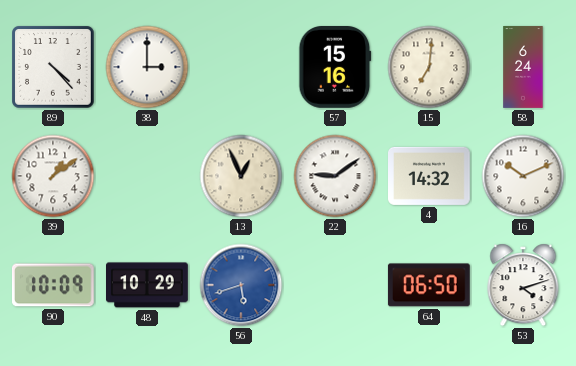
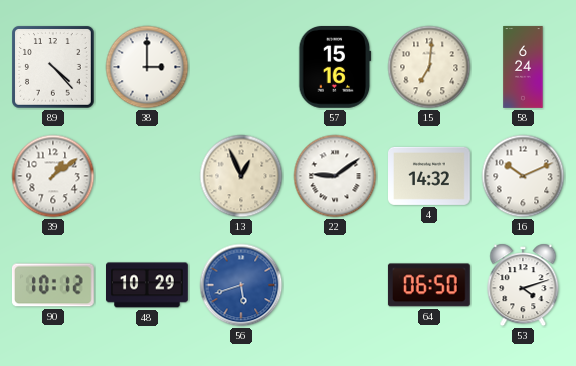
90: 10:09 -> 10:12
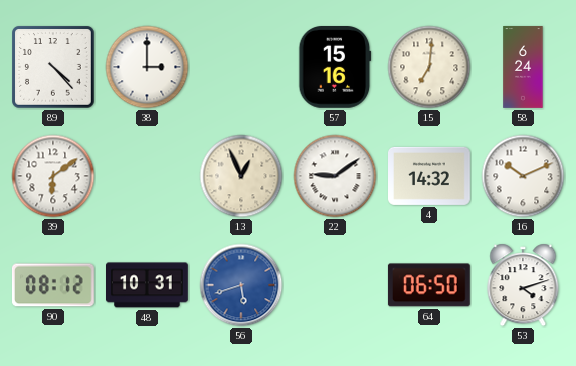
39: 1:09 -> 6:09
90: 10:12 -> 08:12
48: 10:29 -> 10:31
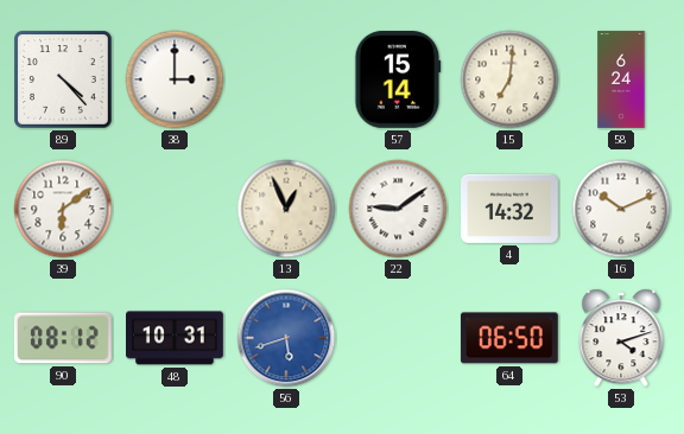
57: 15:16 -> 15:14
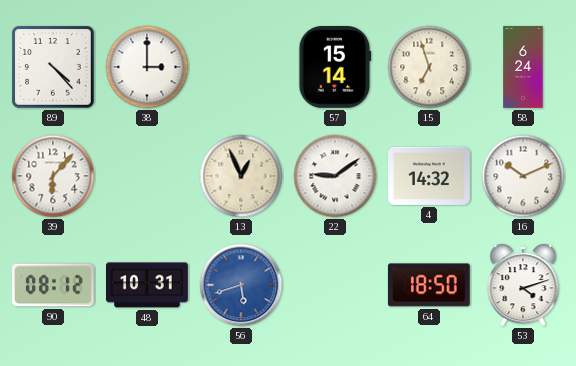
15: 7:01 -> 6:57
39: 6:09 -> 6:07
64: 06:50 -> 18:50
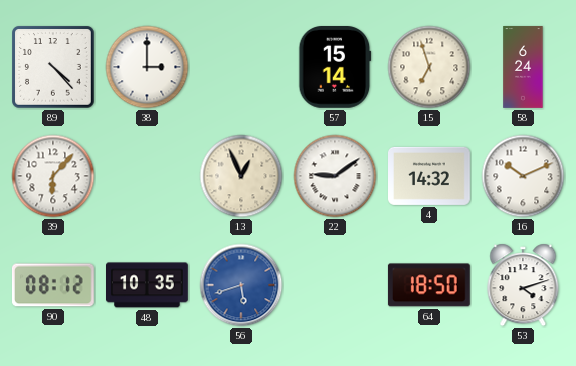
48: 10:31 -> 10:35
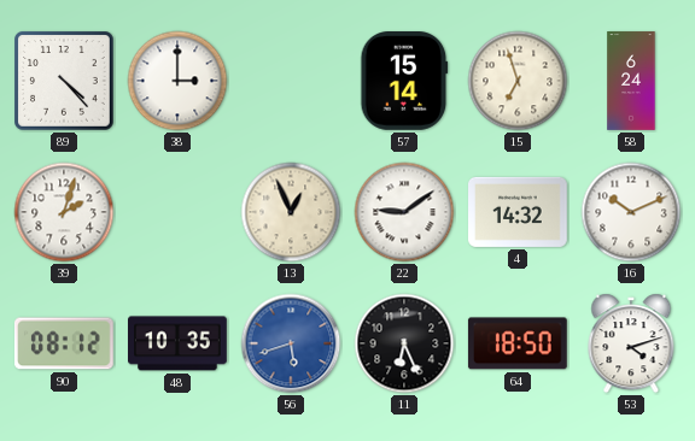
39: 6:07 -> 2:03
11: none -> 6:26
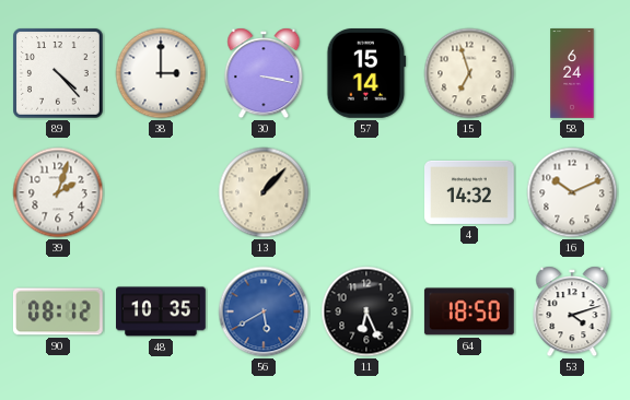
30: none -> 3:17
13: 12:56 -> 1:07
22: 9:09 -> none
56: 5:42 -> 5:40
